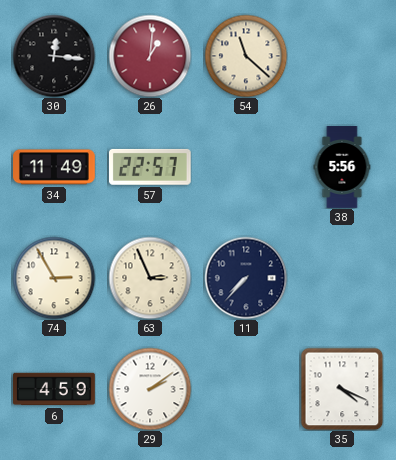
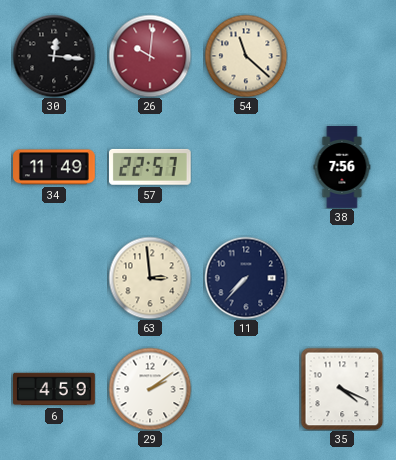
26: 1:01 -> 10:01
38: 5:56 -> 7:56
74: 2:55 -> none
63: 2:56 -> 2:59
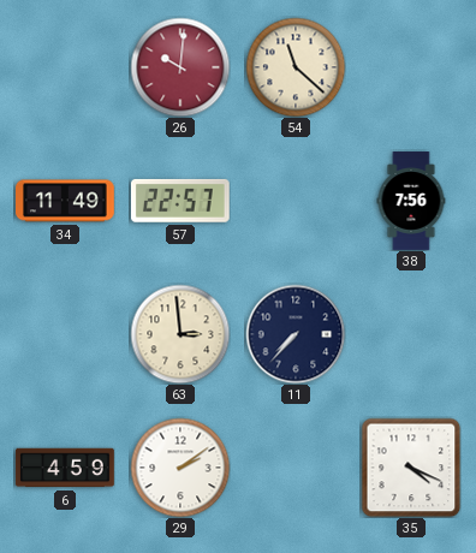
30: 12:16 -> none
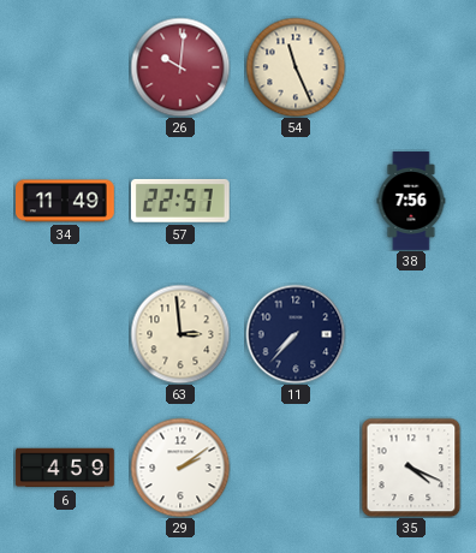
54: 11:22 -> 11:26
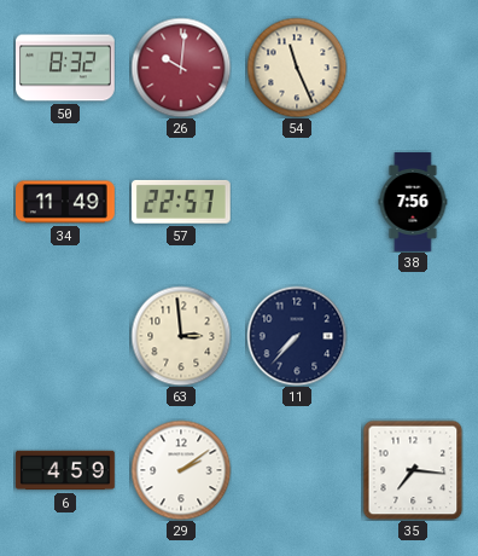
50: none -> 8:32
35: 4:19 -> 7:16
